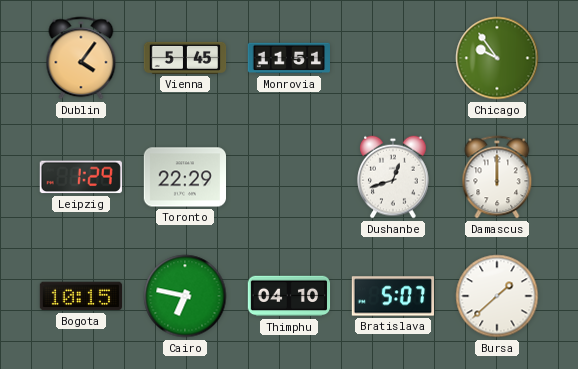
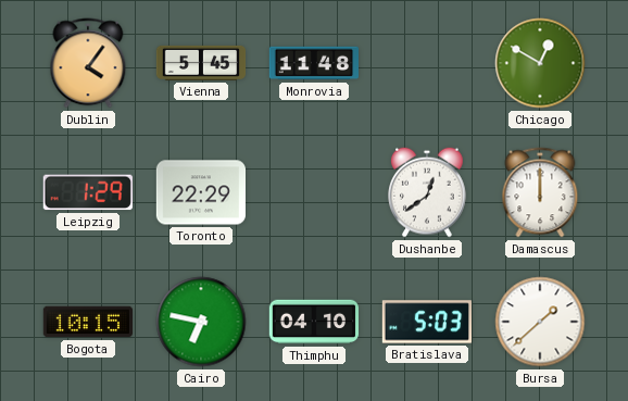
Monrovia: 11:51 -> 11:48
Chicago: 9:54 -> 12:50
Dushanbe: 12:42 -> 12:39
Bratislava: 5:07 -> 5:03
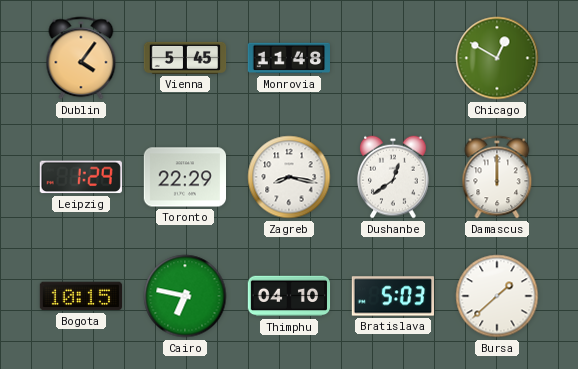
Zagreb: none -> 8:17
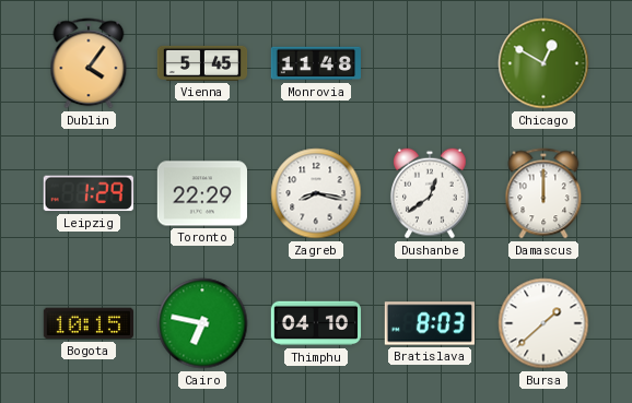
Bratislava: 5:03 -> 8:03
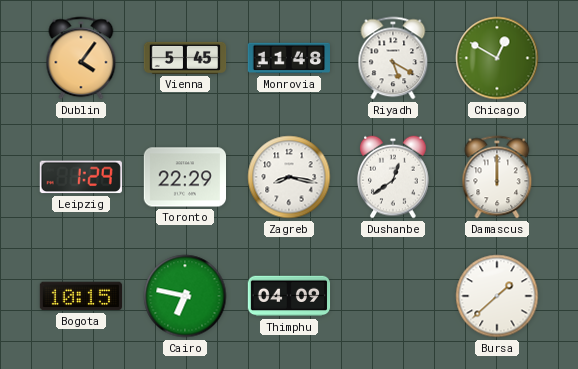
Riyadh: none -> 5:20
Thimphu: 04:10 -> 04:09
Bratislava: 8:03 -> none
